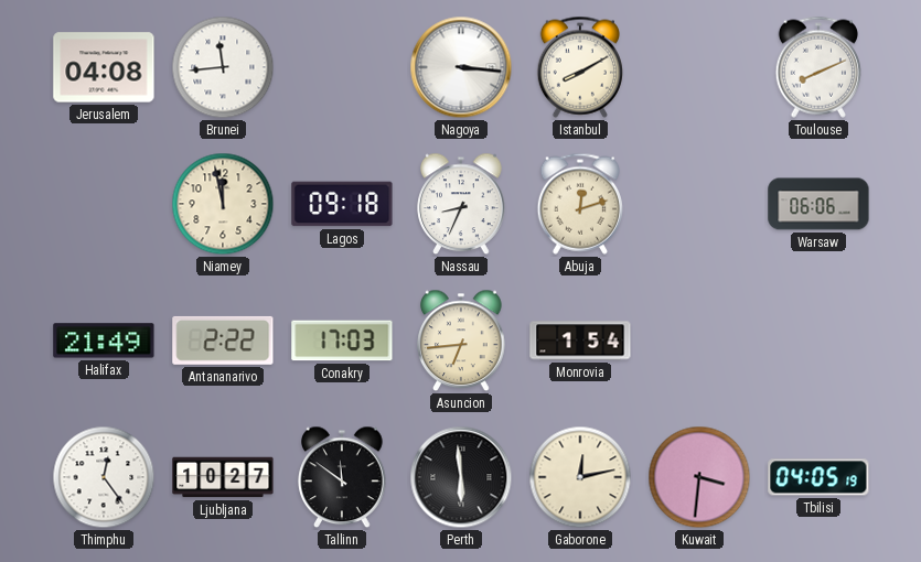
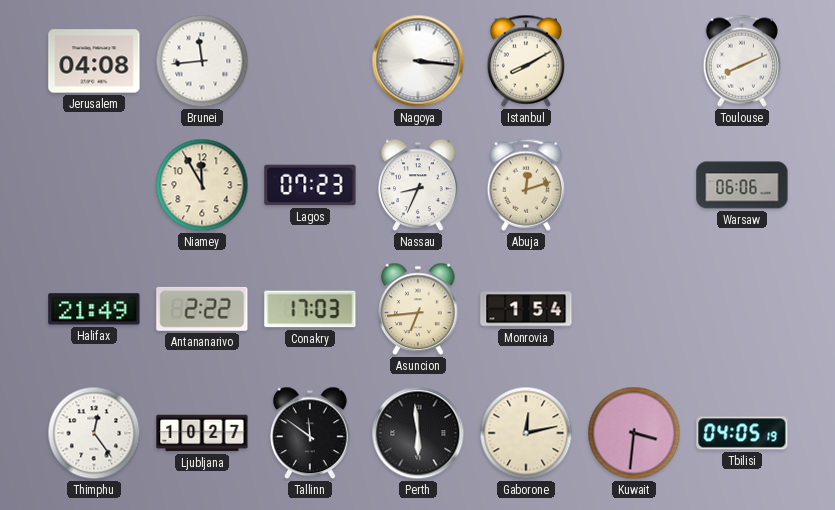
Niamey: 11:58 -> 11:55
Lagos: 09:18 -> 07:23
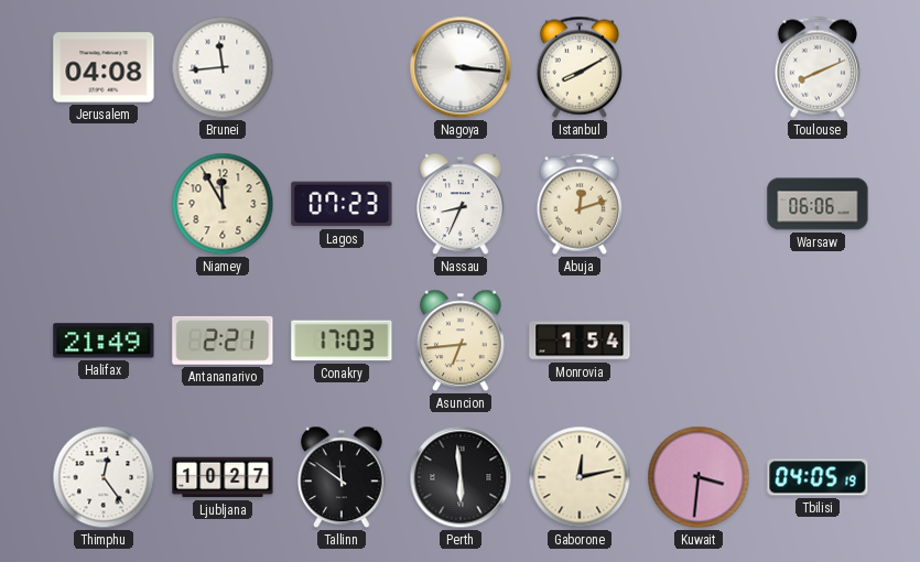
Antananarivo: 2:22 -> 2:21
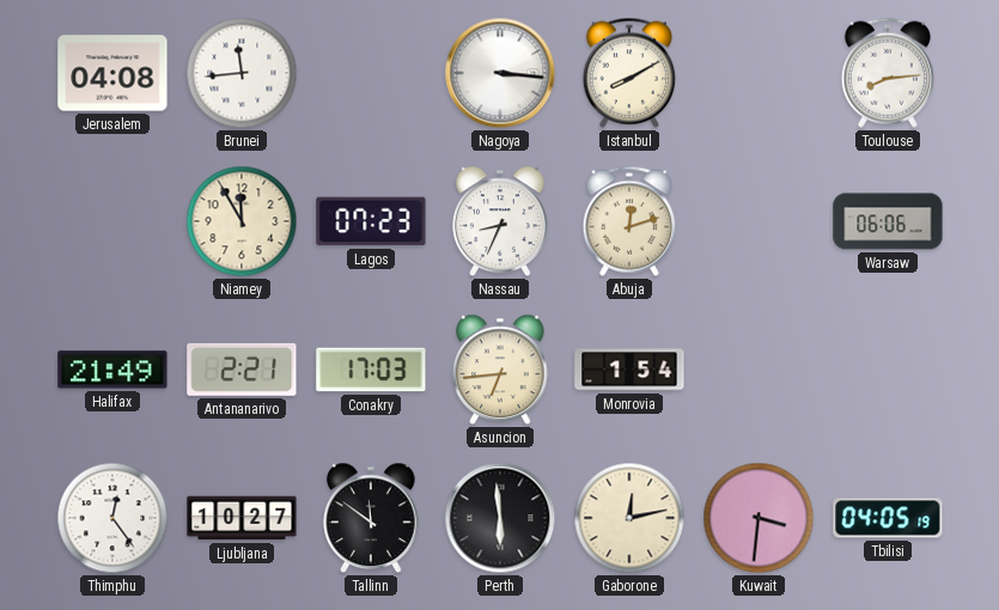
Toulouse: 8:11 -> 8:14
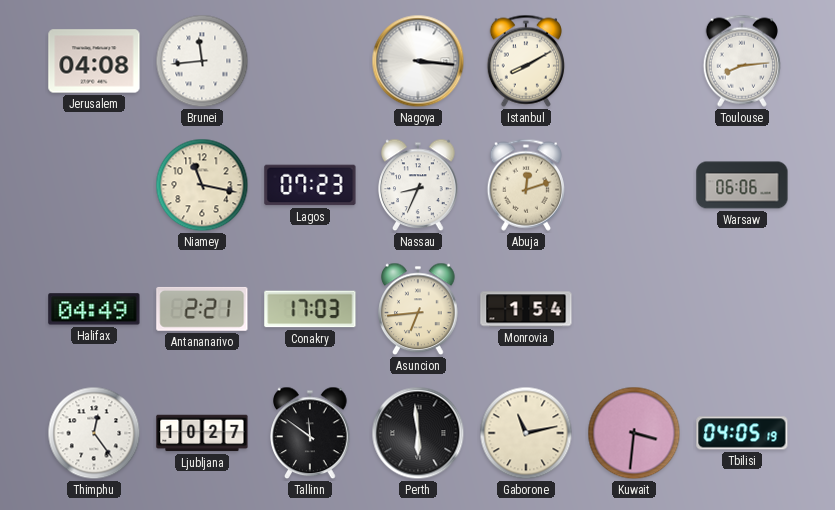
Niamey: 11:55 -> 11:17
Halifax: 21:49 -> 04:49
Gaborone: 12:13 -> 11:13
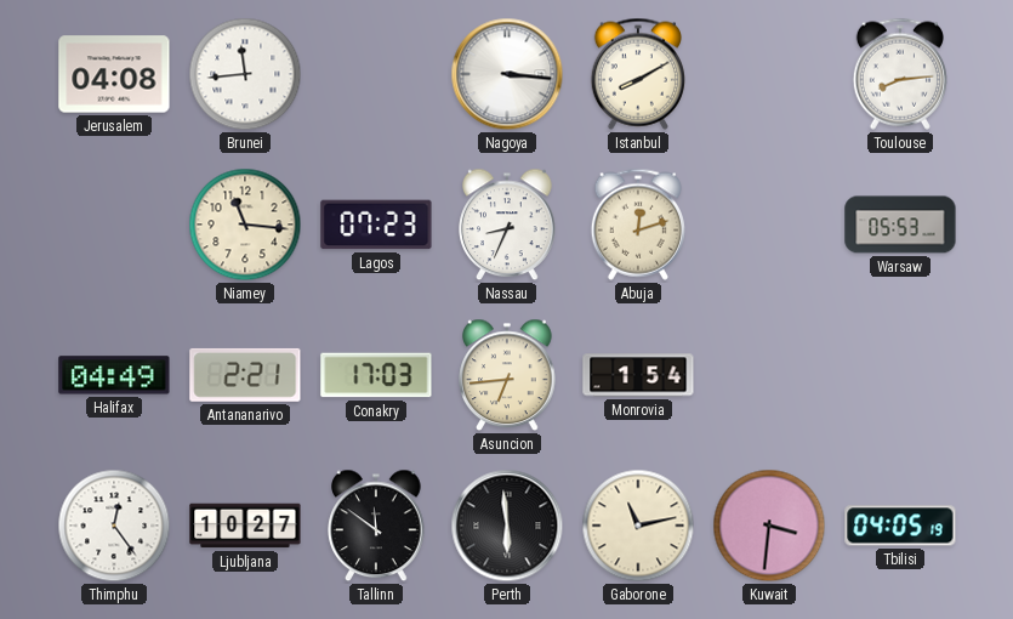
Niamey: 11:17 -> 11:16
Warsaw: 06:06 -> 05:53
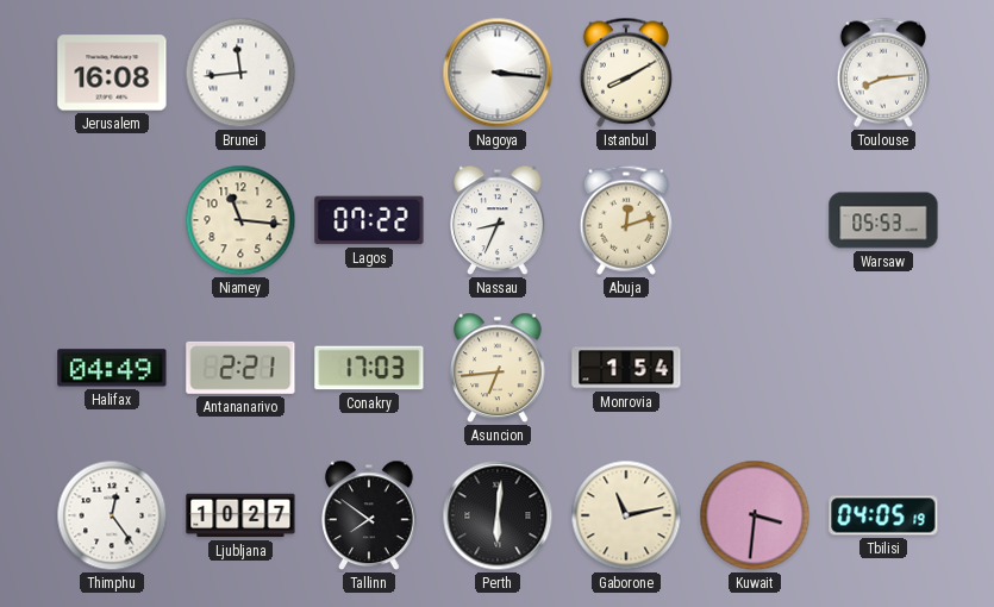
Jerusalem: 04:08 -> 16:08
Lagos: 07:23 -> 07:22
Tallinn: 11:51 -> 7:51
Perth: 5:59 -> 6:01
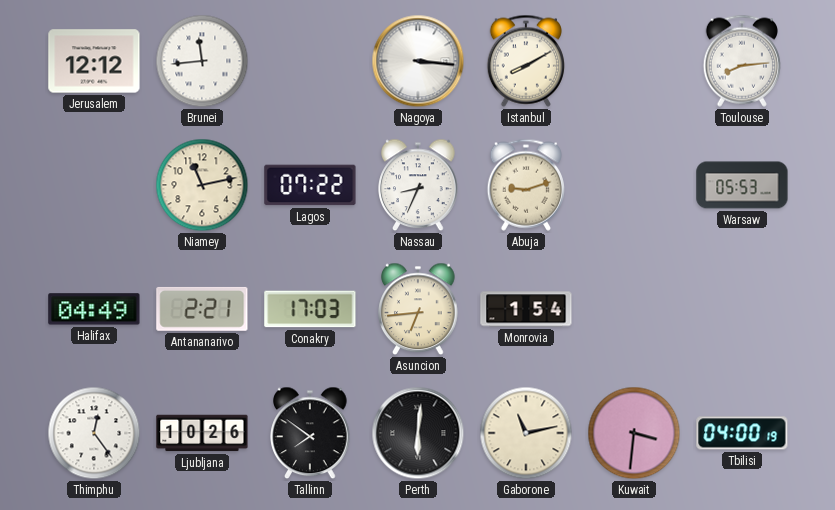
Jerusalem: 16:08 -> 12:12
Niamey: 11:16 -> 11:13
Abuja: 12:12 -> 9:12
Ljubljana: 10:27 -> 10:26
Tbilisi: 04:05 -> 04:00
